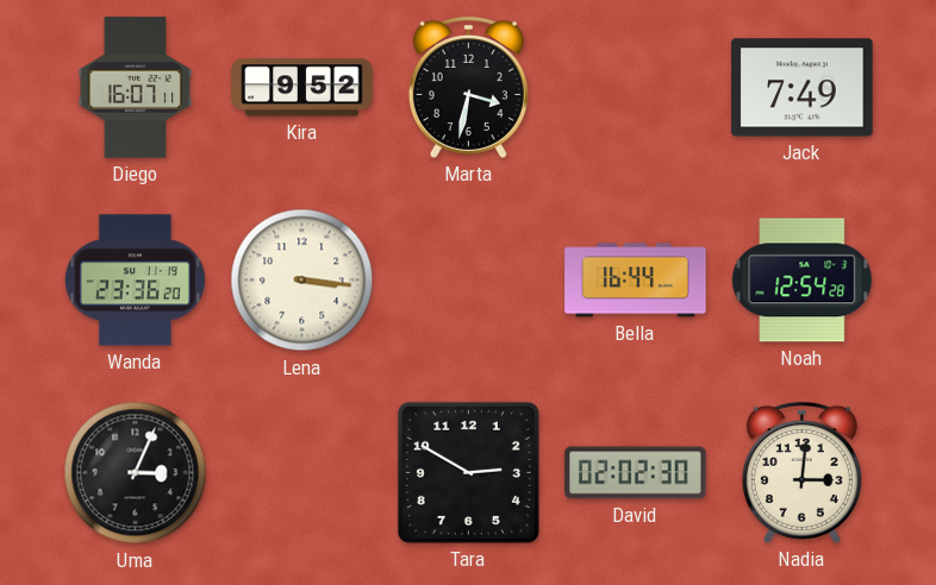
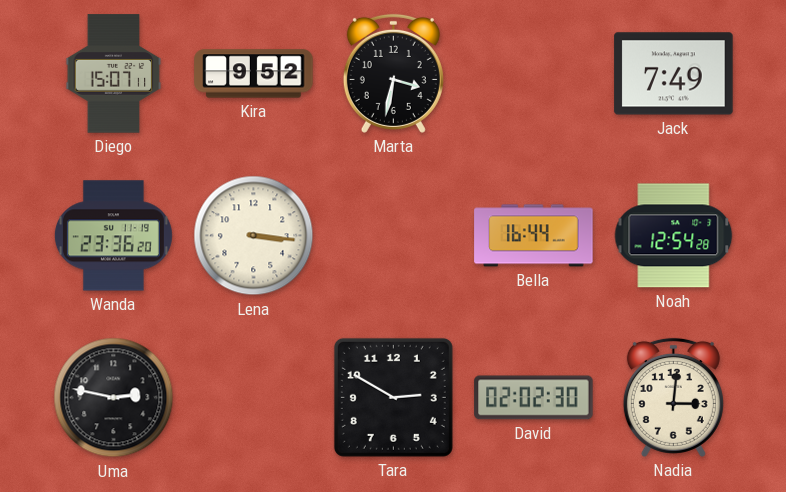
Diego: 16:07 -> 15:07
Uma: 3:04 -> 2:47
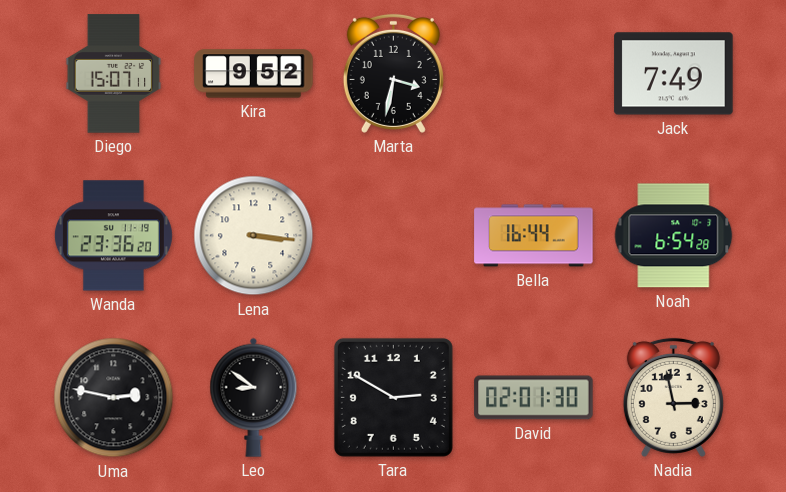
Noah: 12:54 -> 6:54
Leo: none -> 8:51
David: 02:02 -> 02:01
Nadia: 3:01 -> 2:58
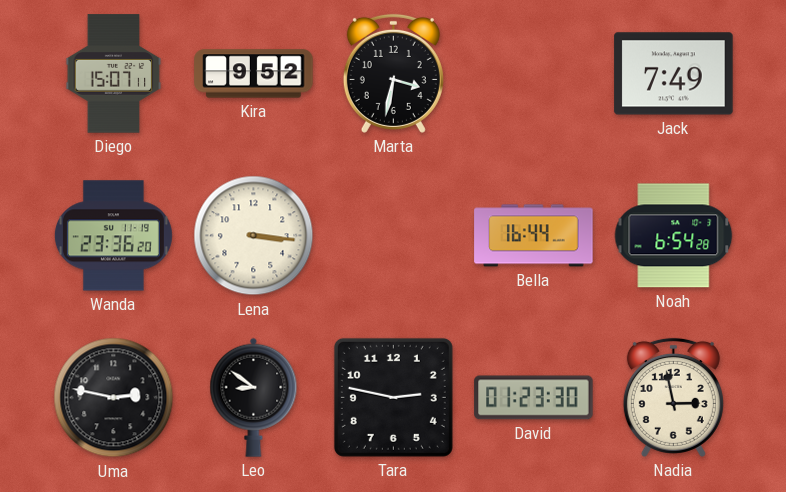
Tara: 2:50 -> 2:47
David: 02:01 -> 01:23
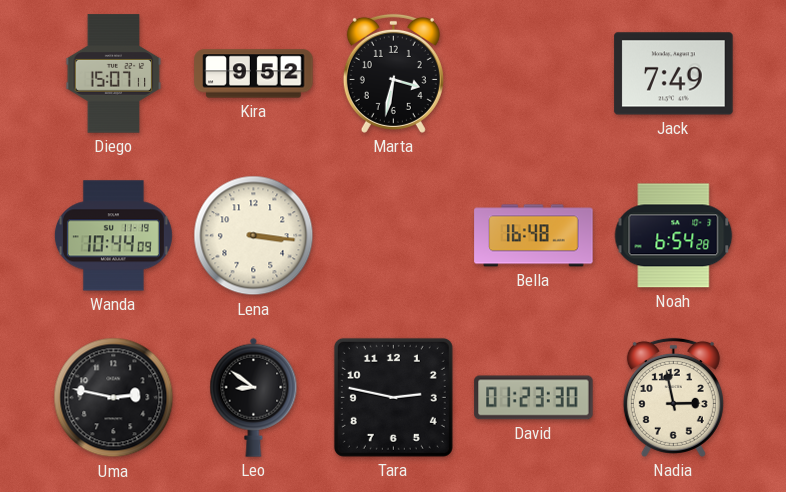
Wanda: 23:36 -> 10:44
Bella: 16:44 -> 16:48
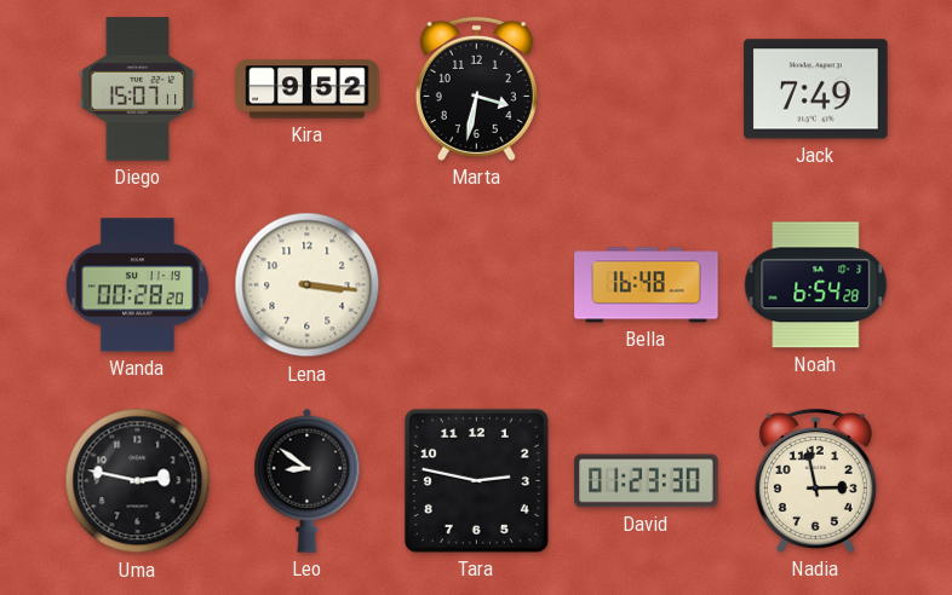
Wanda: 10:44 -> 00:28
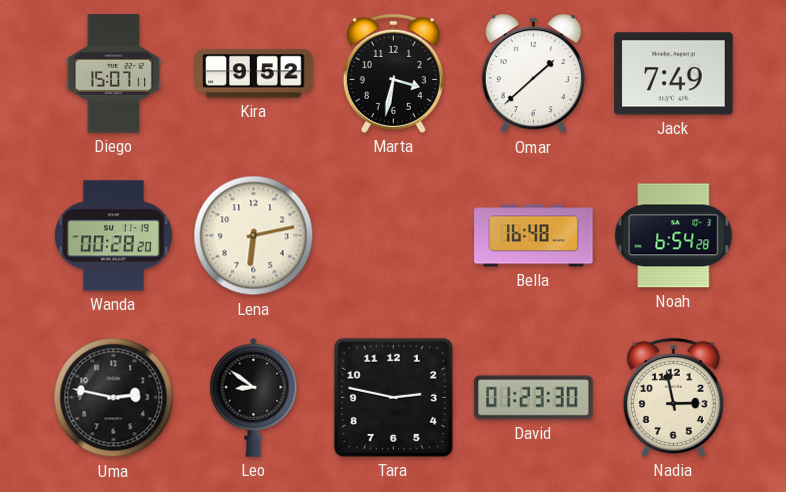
Omar: none -> 1:38
Lena: 3:16 -> 6:13
